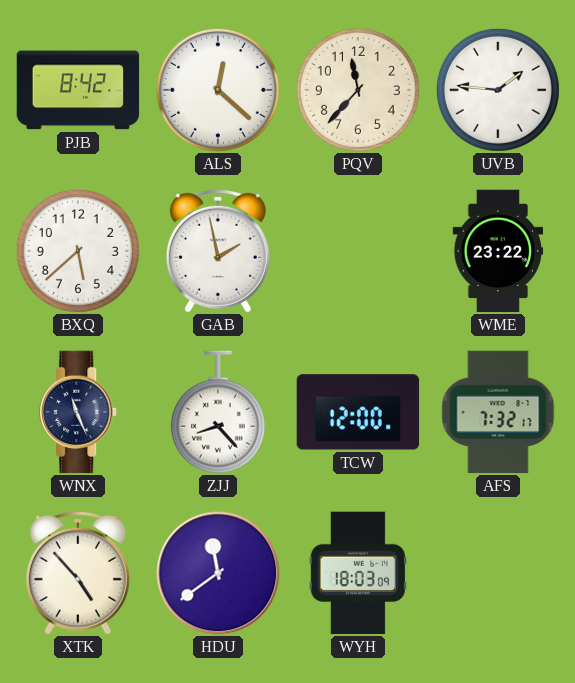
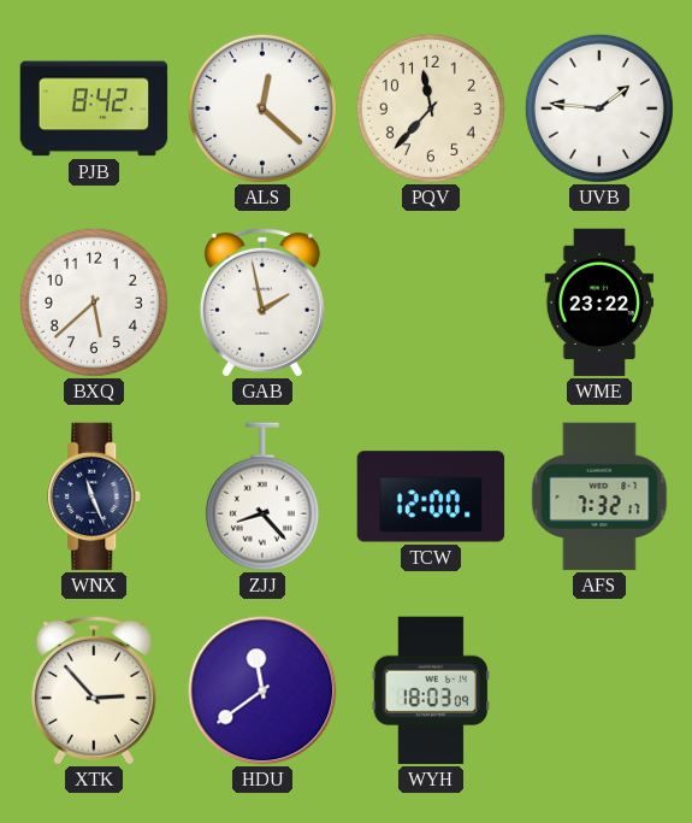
XTK: 4:53 -> 2:53
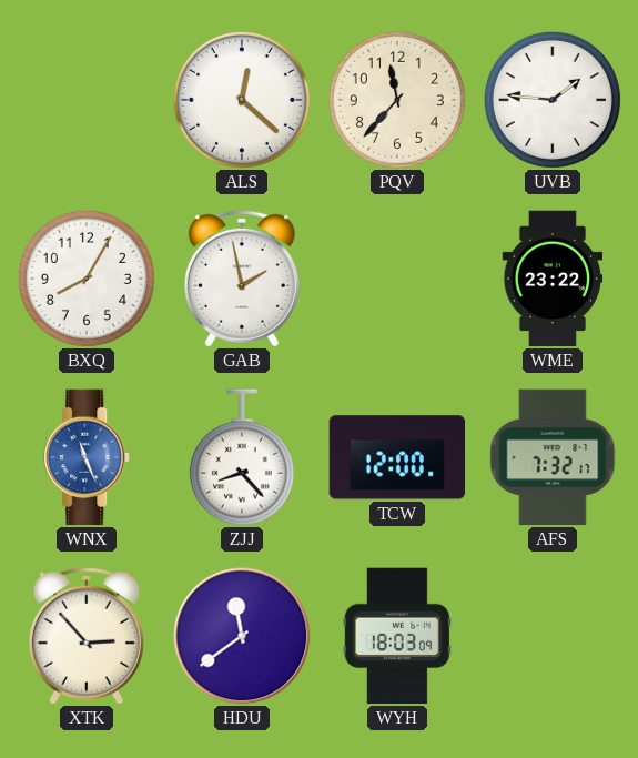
PJB: 8:42 -> none
BXQ: 5:38 -> 8:05
WNX dial: navy -> blue
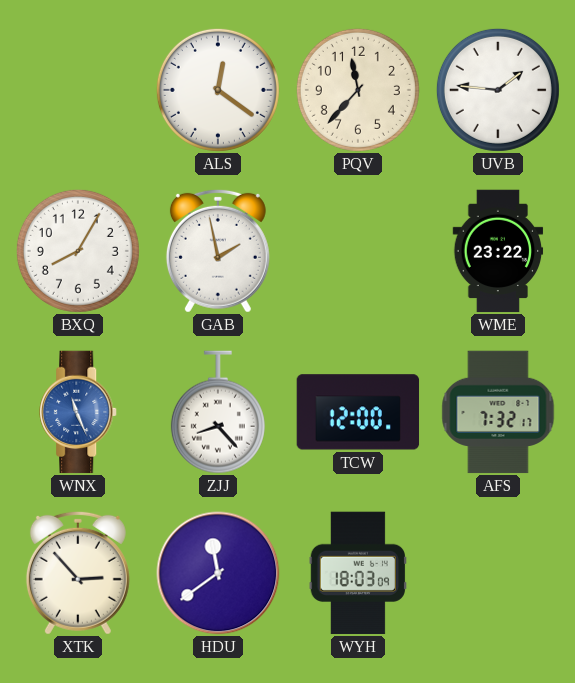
ALS: 12:22 -> 12:21
